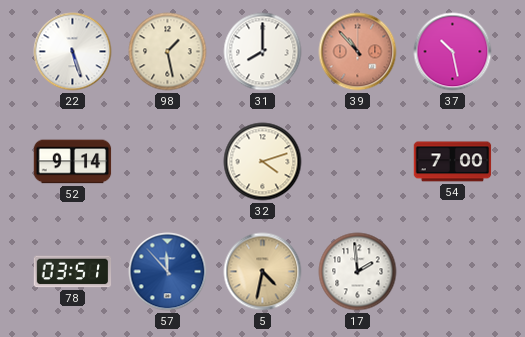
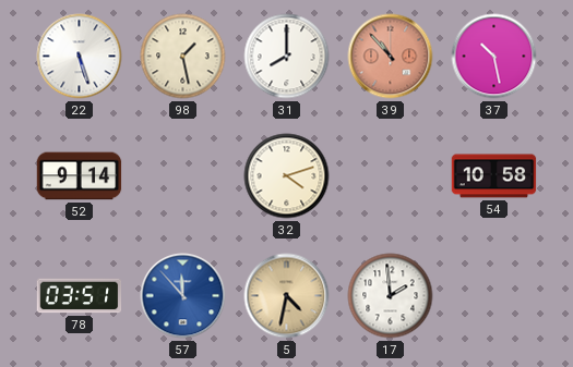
54: 7:00 -> 10:58
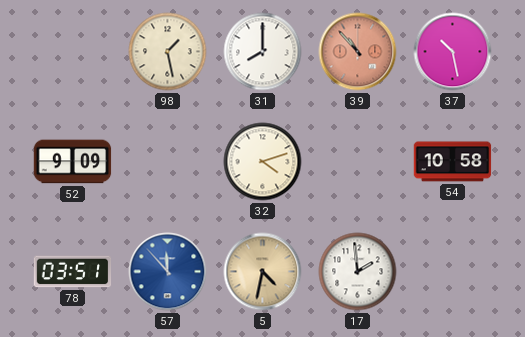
22: 5:27 -> none
52: 9:14 -> 9:09
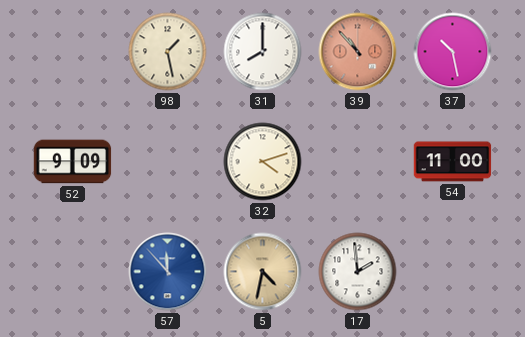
54: 10:58 -> 11:00
78: 03:51 -> none
